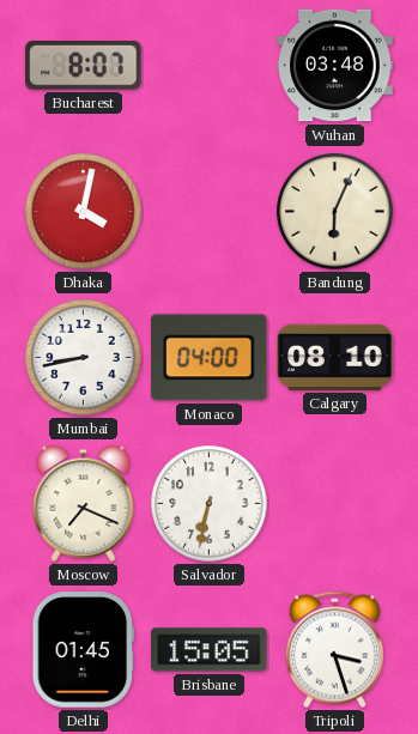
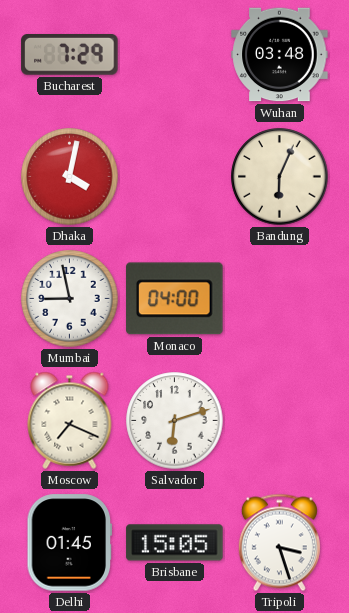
Bucharest: 8:07 -> 7:29
Mumbai: 8:43 -> 8:58
Calgary: 08:10 -> none
Salvador: 6:32 -> 6:12
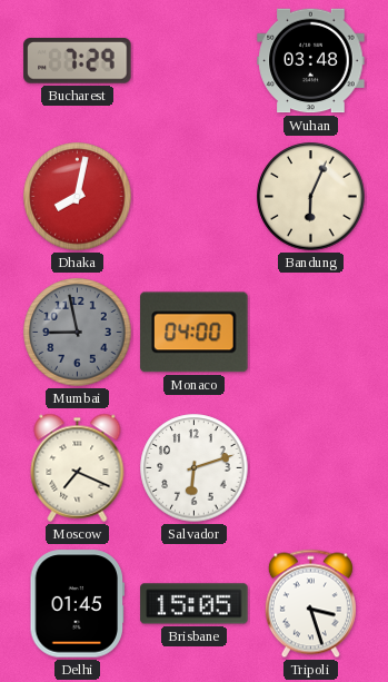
Dhaka: 4:02 -> 8:02
Mumbai dial: white -> grey
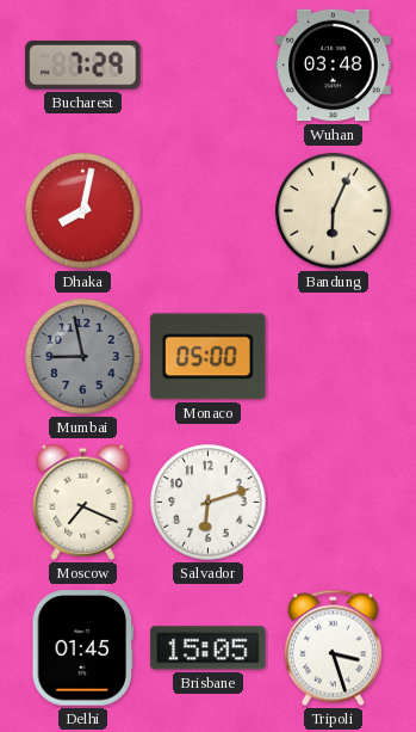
Monaco: 04:00 -> 05:00
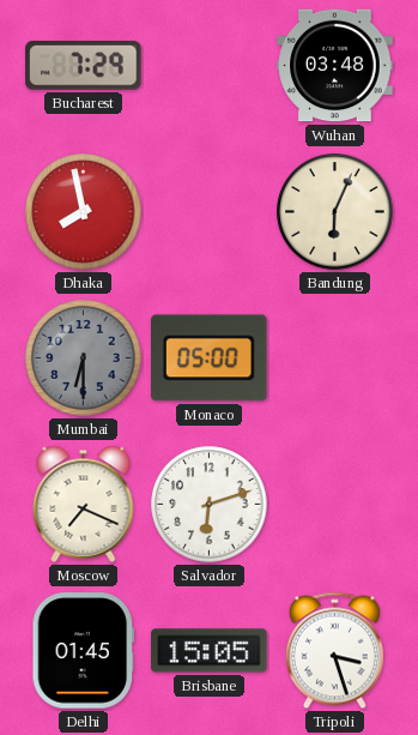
Dhaka: 8:02 -> 7:58
Mumbai: 8:58 -> 6:30
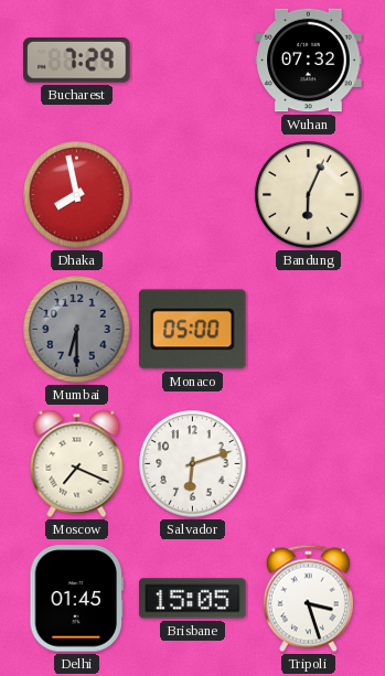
Wuhan: 03:48 -> 07:32
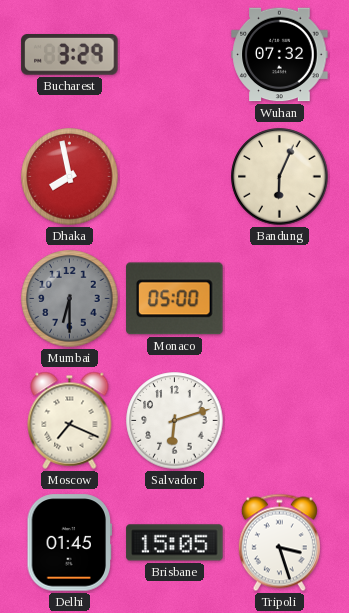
Bucharest: 7:29 -> 3:29
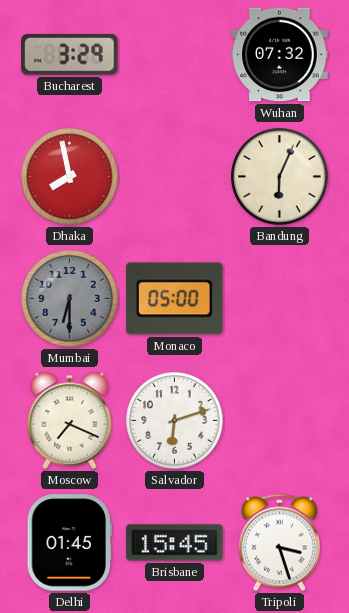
Brisbane: 15:05 -> 15:45
